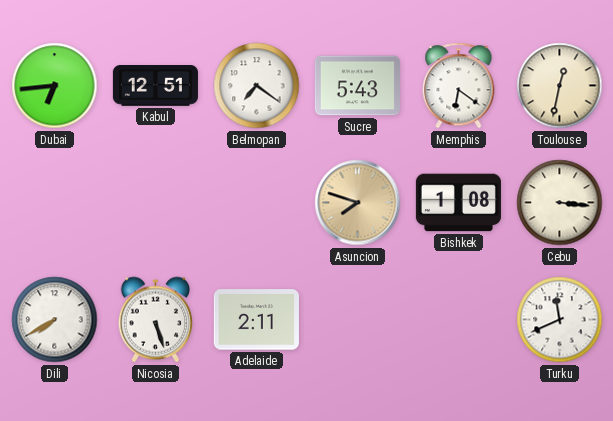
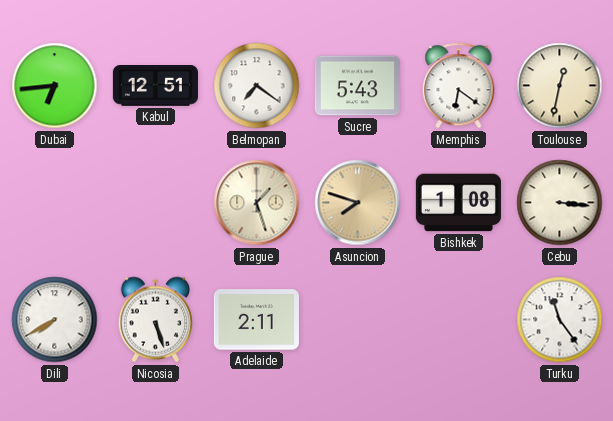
Prague: none -> 1:27
Turku: 11:41 -> 11:24
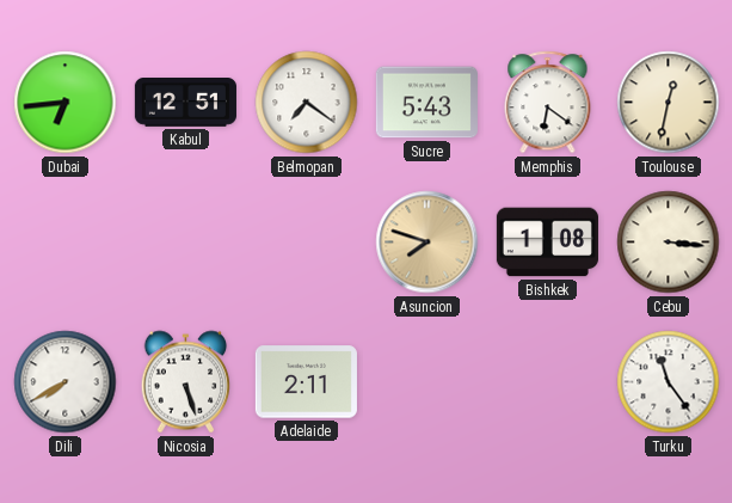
Prague: 1:27 -> none
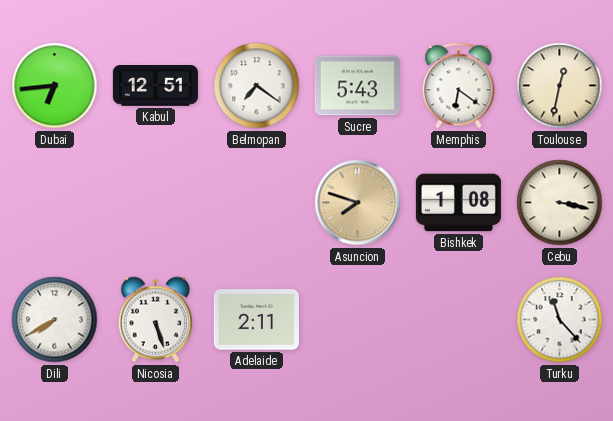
Cebu: 3:16 -> 3:17
Turku: 11:24 -> 11:23
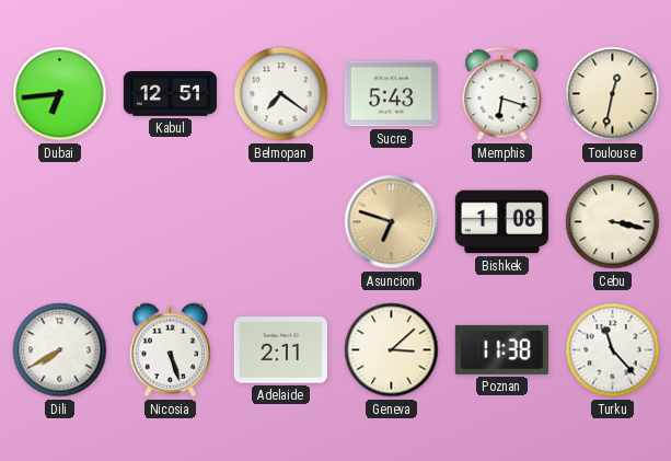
Memphis: 6:21 -> 6:18
Asuncion: 7:48 -> 6:48
Geneva: none -> 3:08
Poznan: none -> 11:38
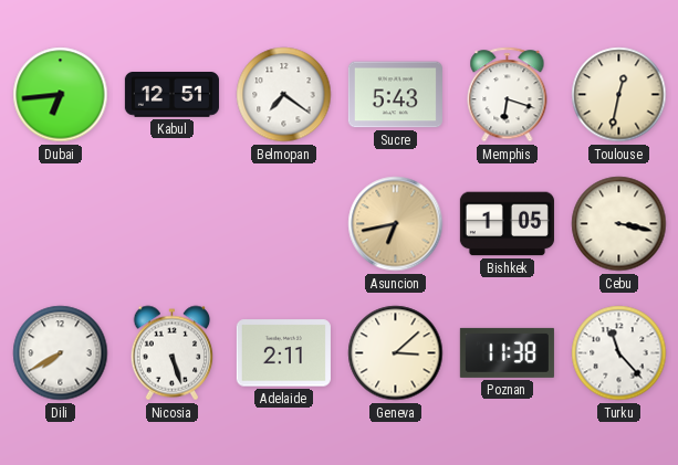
Asuncion: 6:48 -> 6:43
Bishkek: 1:08 -> 1:05
